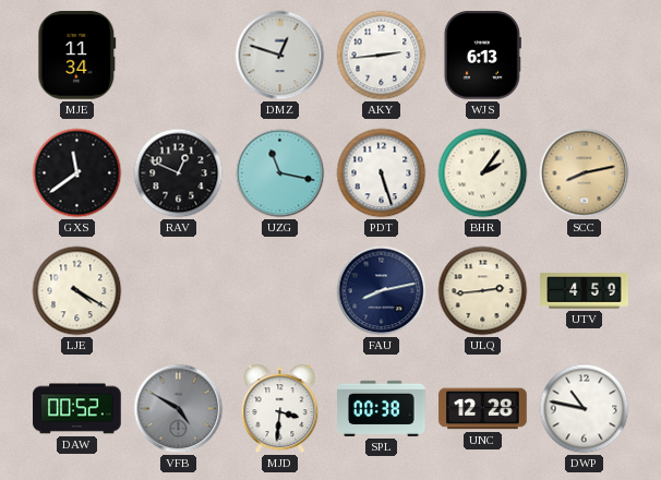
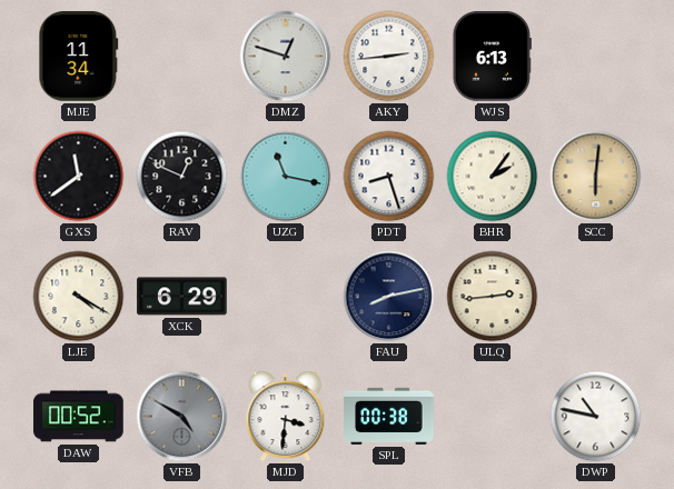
PDT: 5:27 -> 8:27
SCC: 8:13 -> 6:01
XCK: none -> 6:29
UTV: 4:59 -> none
UNC: 12:28 -> none
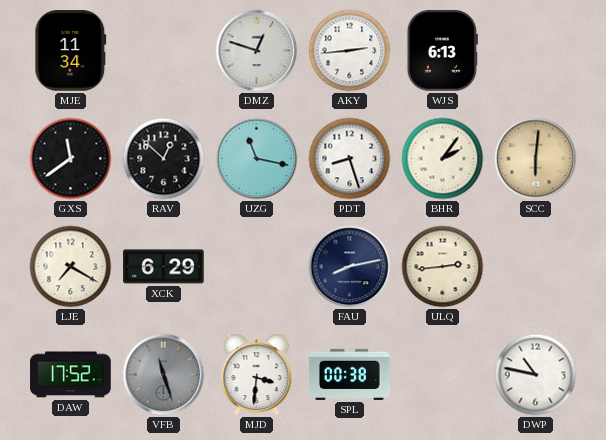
RAV: 12:49 -> 12:52
LJE: 4:20 -> 7:20
DAW: 00:52 -> 17:52
VFB: 4:50 -> 11:27
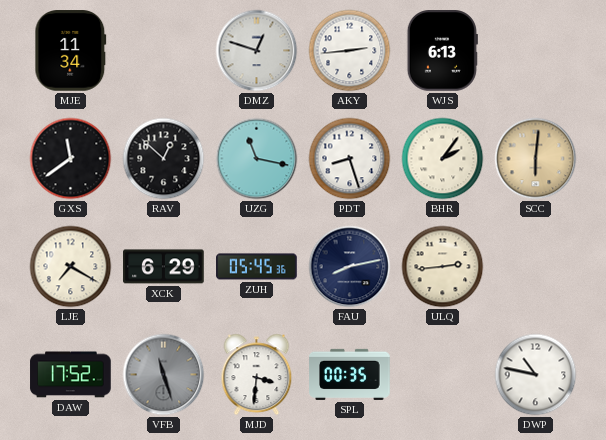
ZUH: none -> 05:45
SPL: 00:38 -> 00:35
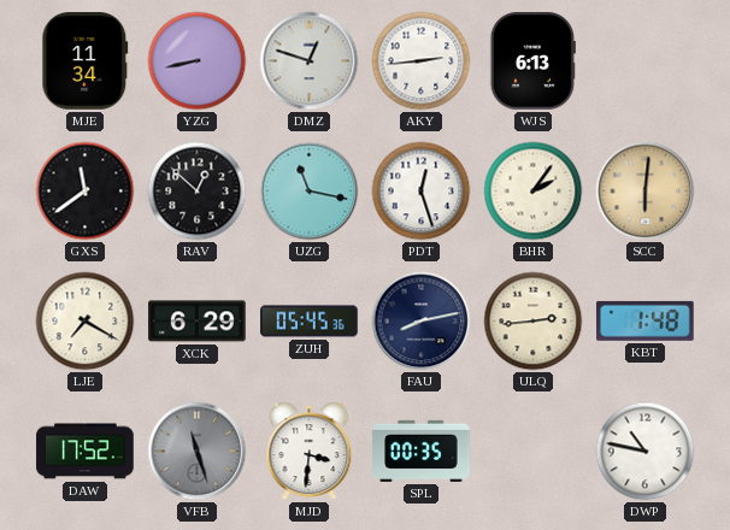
YZG: none -> 8:43
PDT: 8:27 -> 12:27
KBT: none -> 1:48
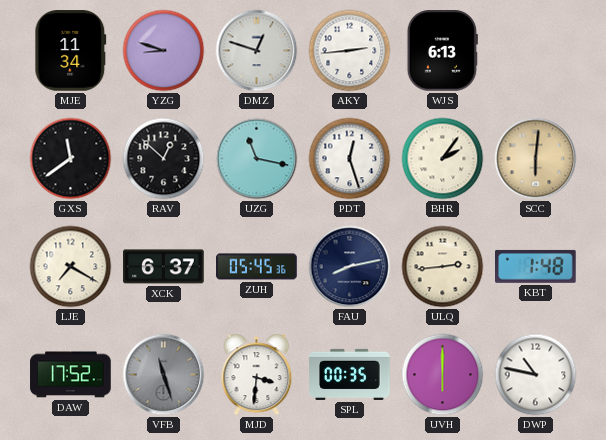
YZG: 8:43 -> 8:48
XCK: 6:29 -> 6:37
UVH: none -> 6:00
